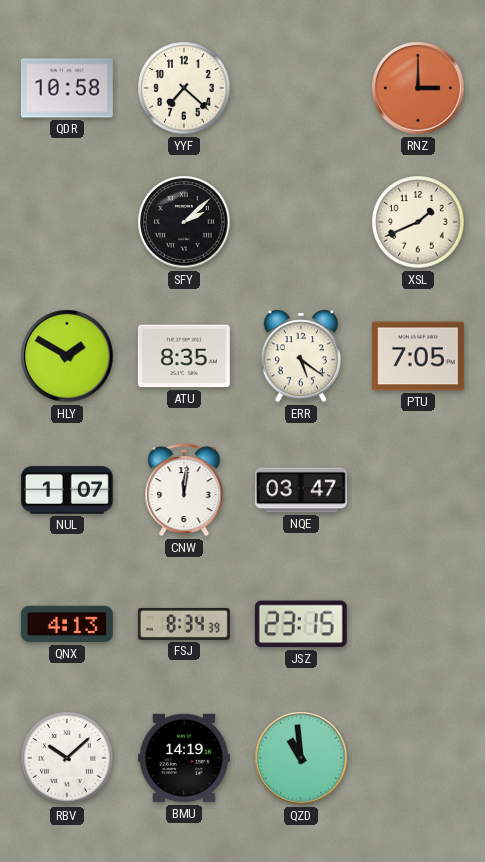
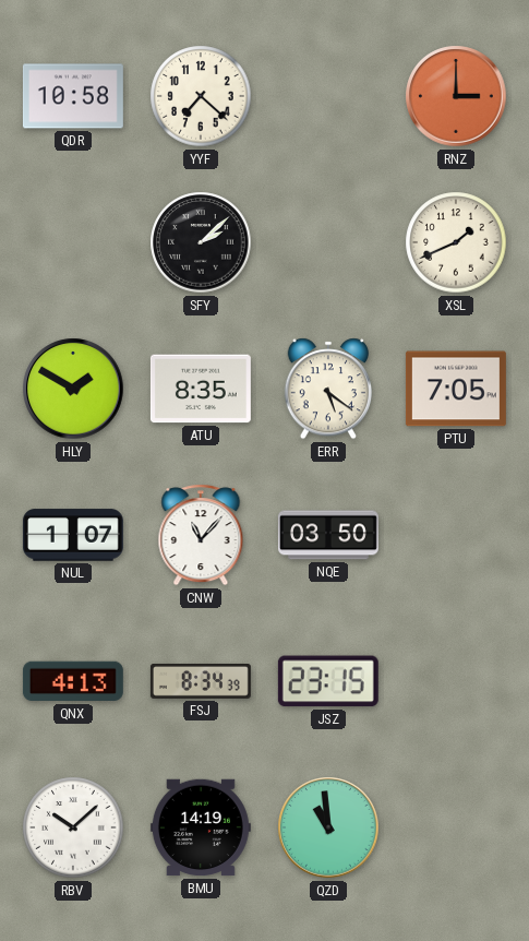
CNW: 12:01 -> 11:07
NQE: 03:47 -> 03:50
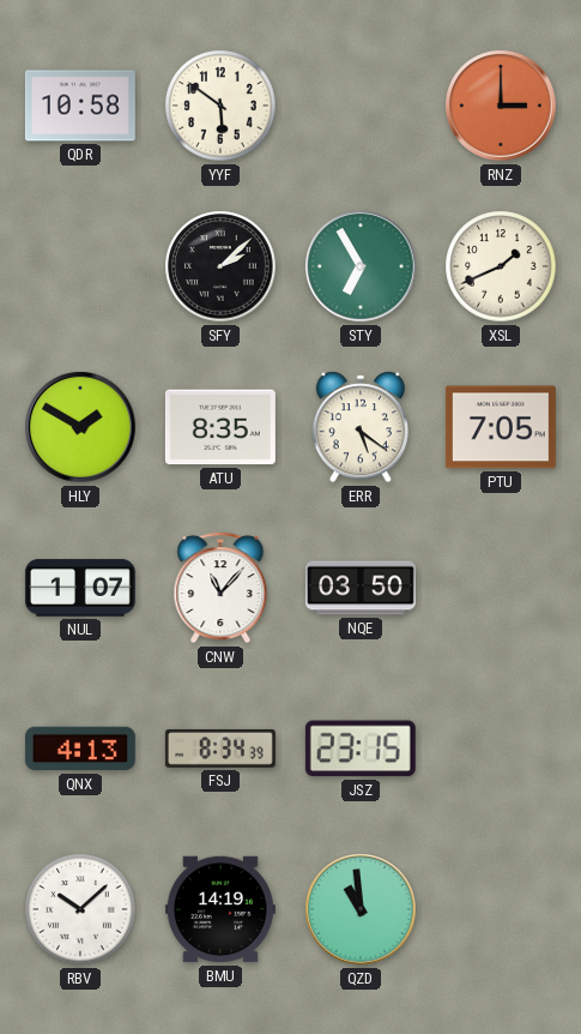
YYF: 7:22 -> 5:51
STY: none -> 6:55
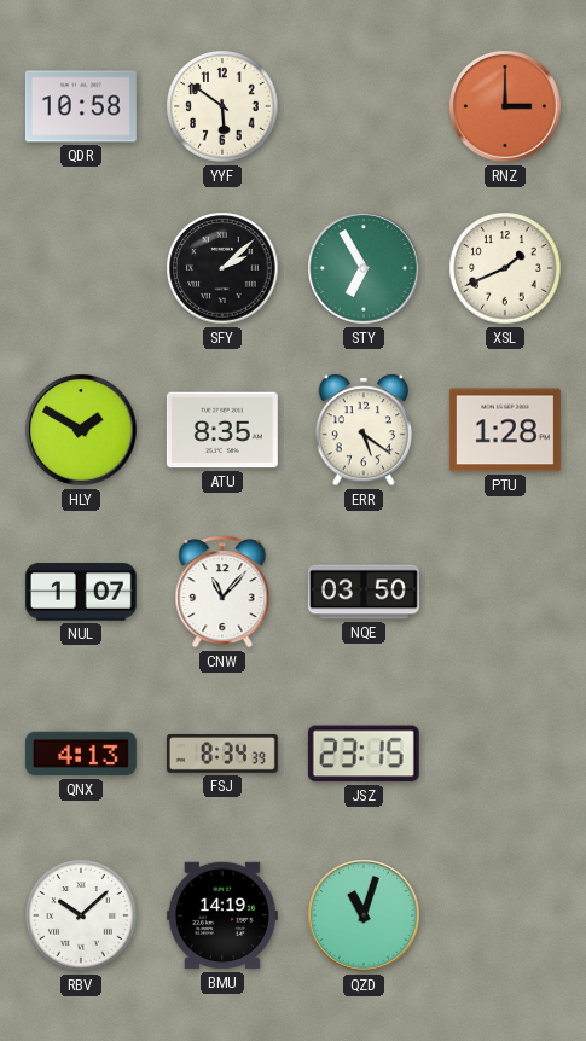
PTU: 7:05 -> 1:28
QZD: 10:59 -> 11:03
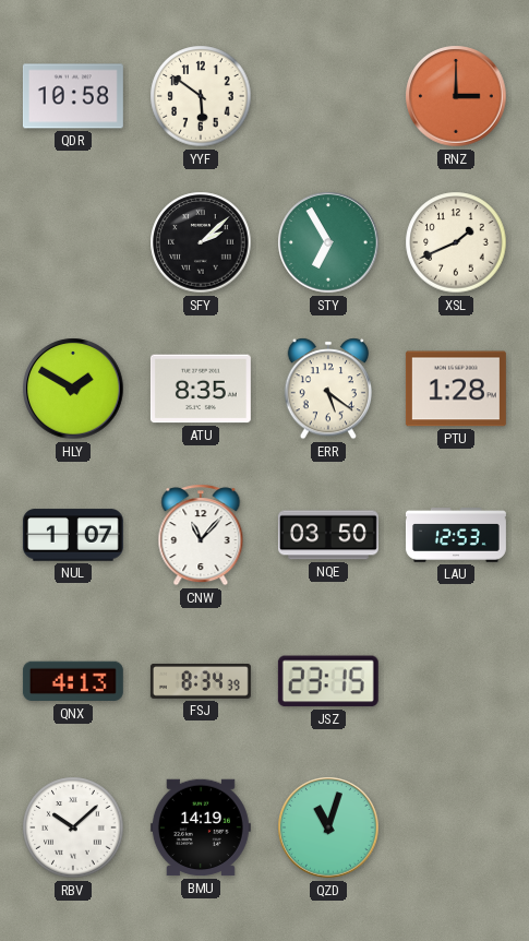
LAU: none -> 12:53
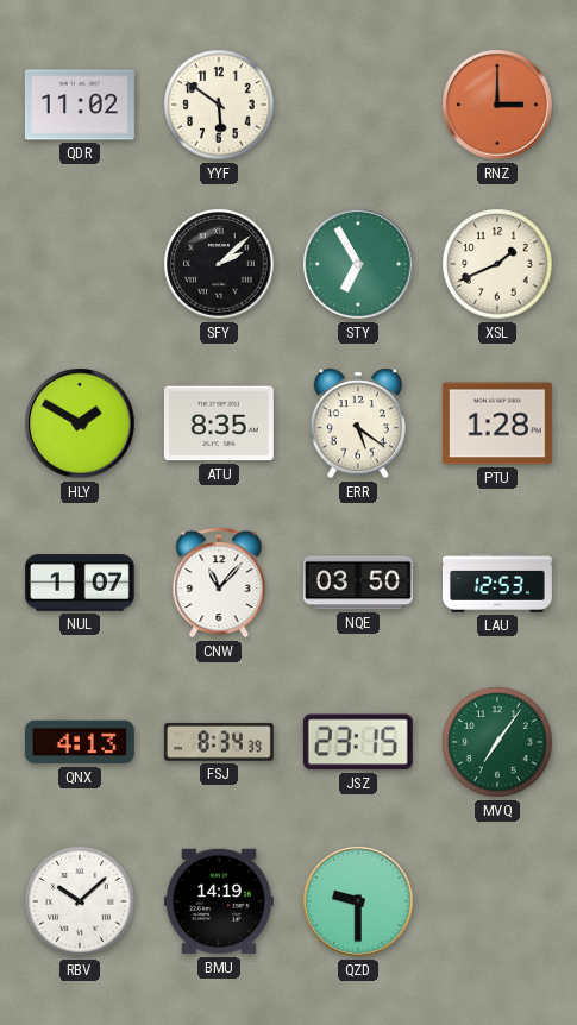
QDR: 10:58 -> 11:02
MVQ: none -> 7:06
QZD: 11:03 -> 9:30
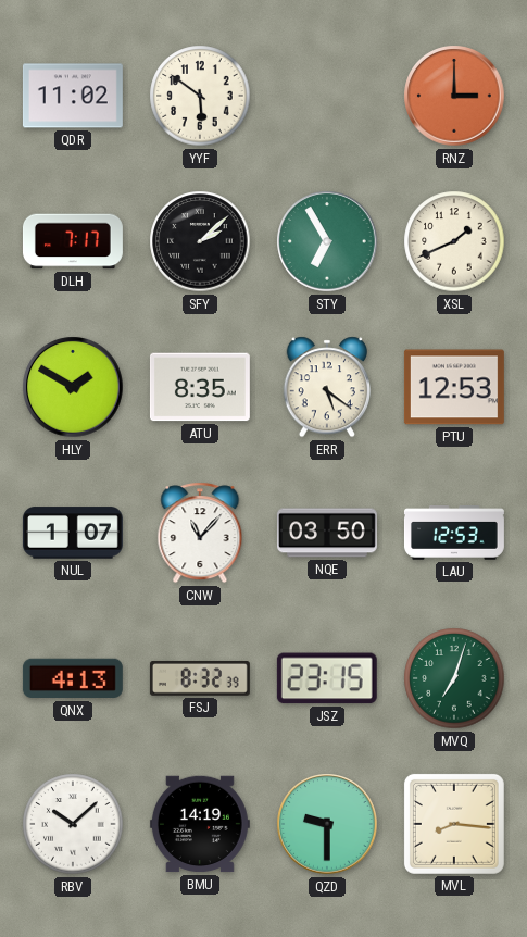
DLH: none -> 7:17
PTU: 1:28 -> 12:53
FSJ: 8:34 -> 8:32
MVQ: 7:06 -> 7:03
MVL: none -> 8:16
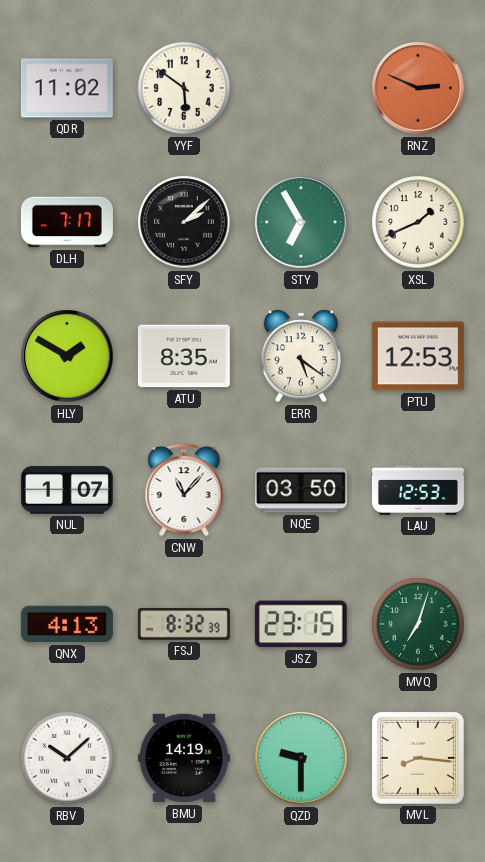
RNZ: 3:00 -> 2:49
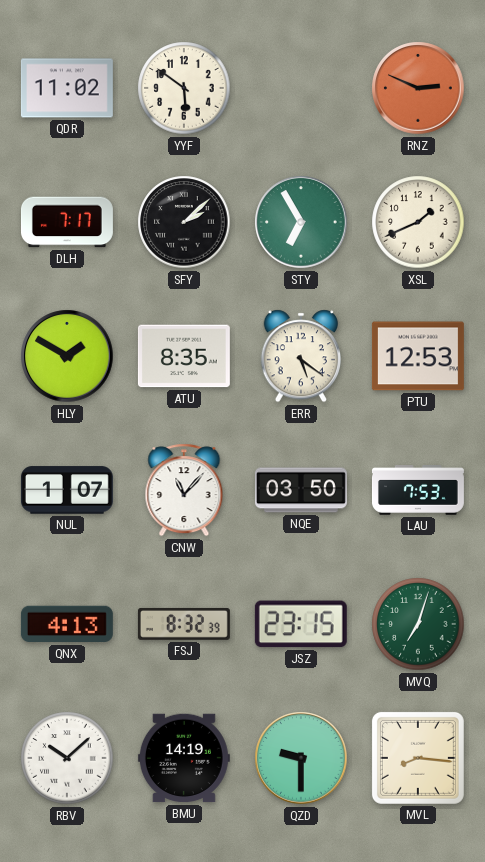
LAU: 12:53 -> 7:53
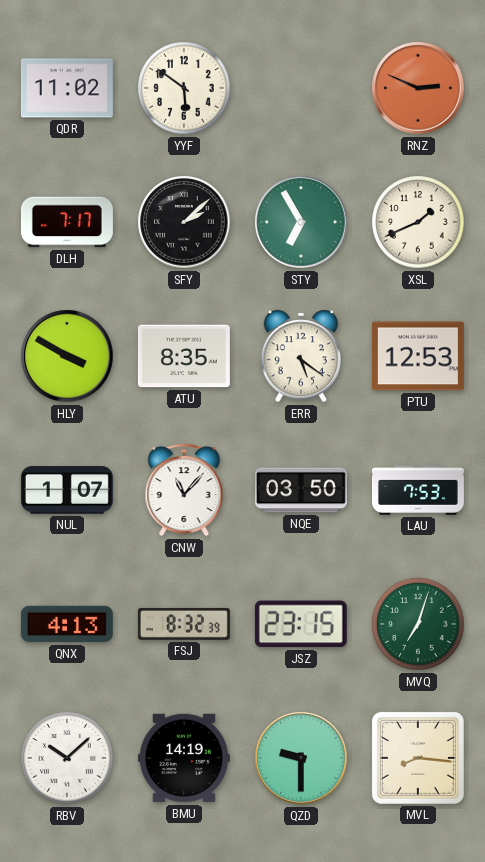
HLY: 1:50 -> 3:50
